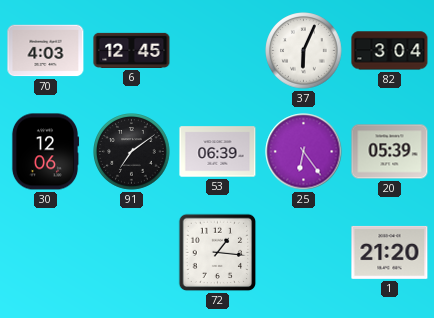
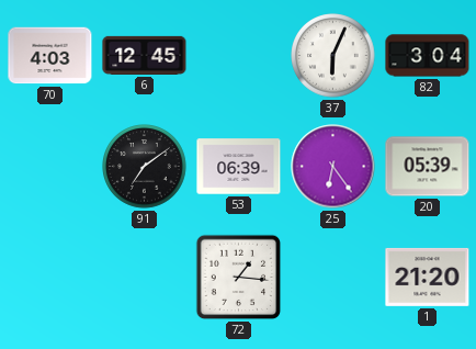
30: 12:06 -> none
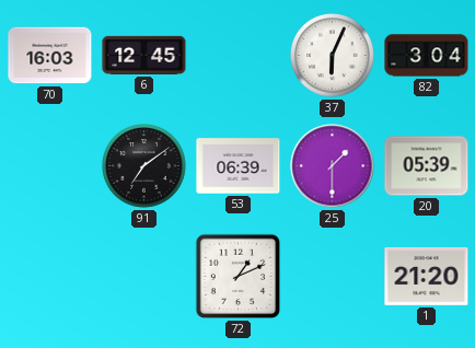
70: 4:03 -> 16:03
25: 6:24 -> 1:30
72: 1:16 -> 1:11
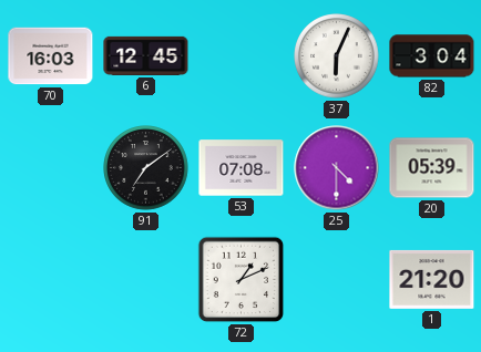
53: 06:39 -> 07:08
25: 1:30 -> 4:30
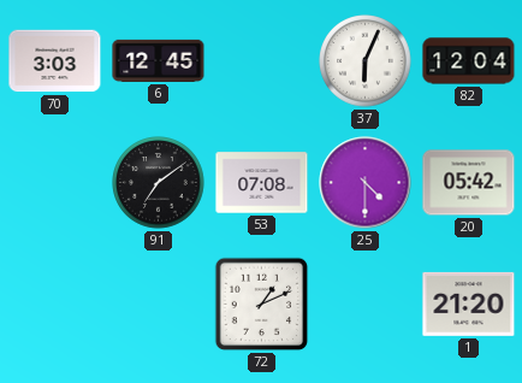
70: 16:03 -> 3:03
82: 3:04 -> 12:04
20: 05:39 -> 05:42
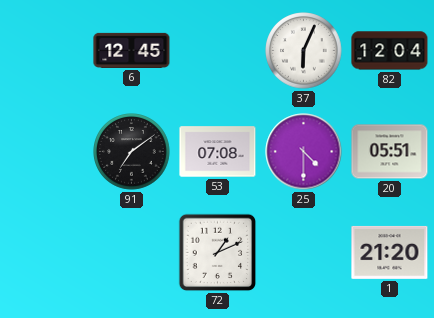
70: 3:03 -> none
20: 05:42 -> 05:51
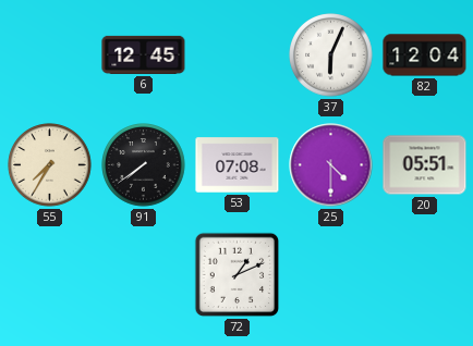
55: none -> 7:35
91: 7:09 -> 7:39
1: 21:20 -> none
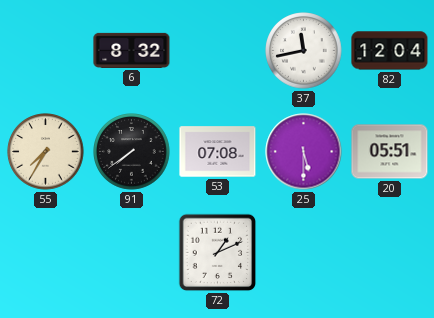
6: 12:45 -> 8:32
37: 6:04 -> 11:43
25: 4:30 -> 5:30
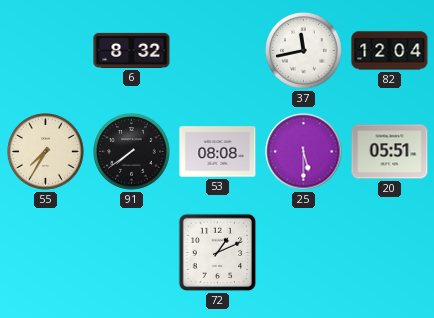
53: 07:08 -> 08:08
